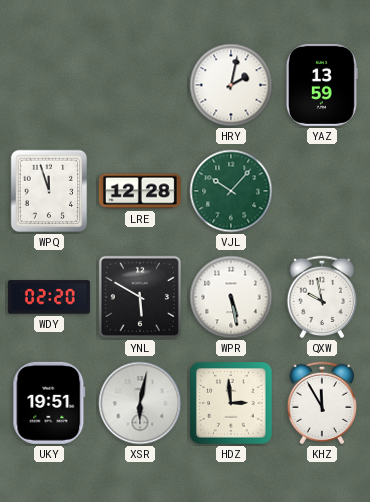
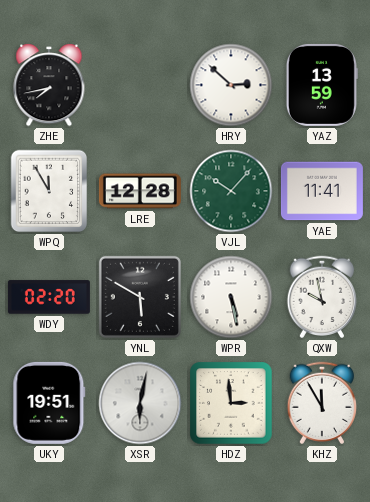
ZHE: none -> 7:43
HRY: 2:02 -> 2:52
WPQ: 11:57 -> 11:55
YAE: none -> 11:41
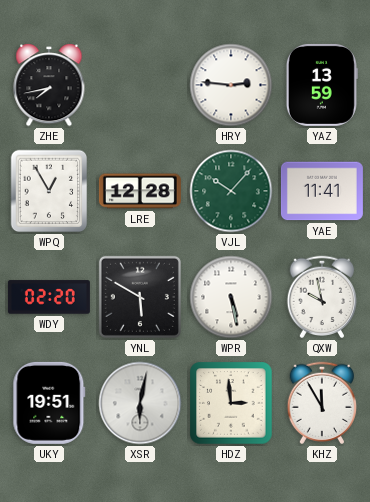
HRY: 2:52 -> 2:46
WPQ: 11:55 -> 12:55
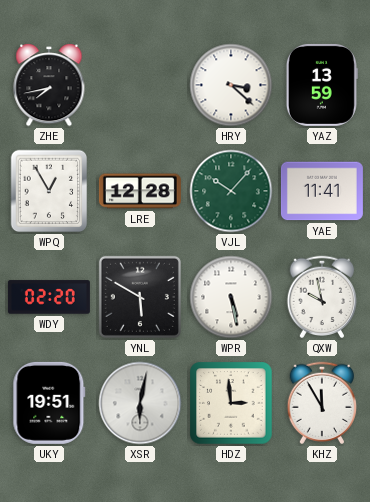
HRY: 2:46 -> 3:22
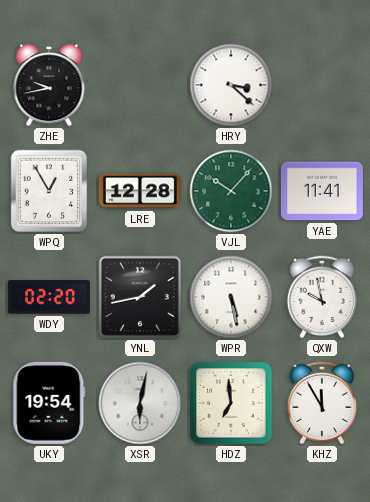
ZHE: 7:43 -> 9:43
YAZ: 13:59 -> none
YNL: 5:50 -> 1:43
UKY: 19:51 -> 19:54
HDZ: 2:59 -> 6:59
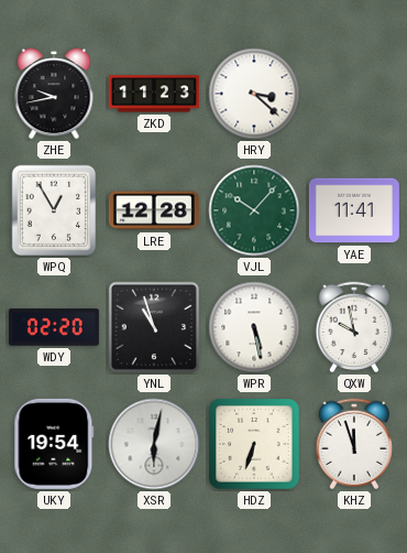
ZKD: none -> 11:23
YNL: 1:43 -> 10:57
HDZ: 6:59 -> 6:33
KHZ: 11:55 -> 11:57
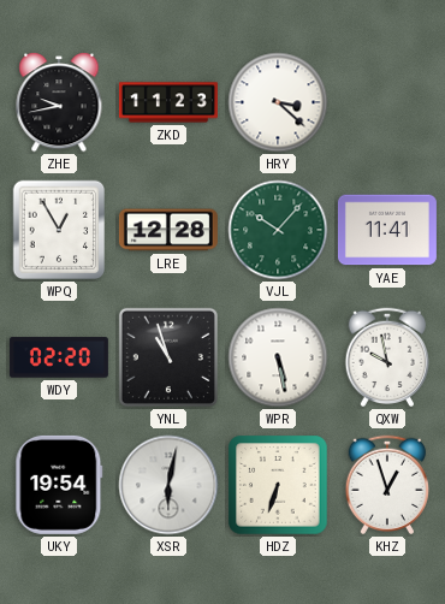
KHZ: 11:57 -> 12:57
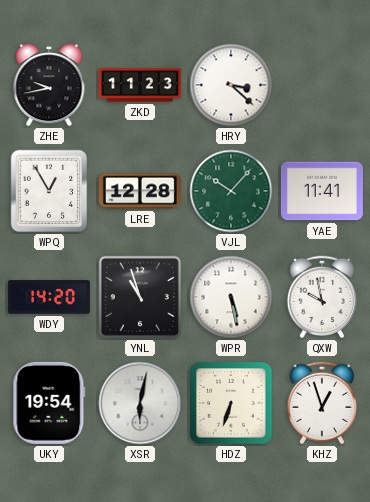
WDY: 02:20 -> 14:20
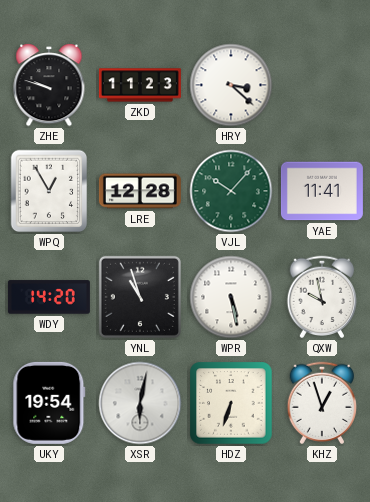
ZHE: 9:43 -> 9:48
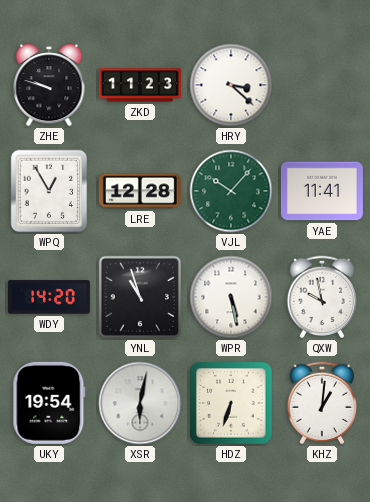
KHZ: 12:57 -> 1:01
